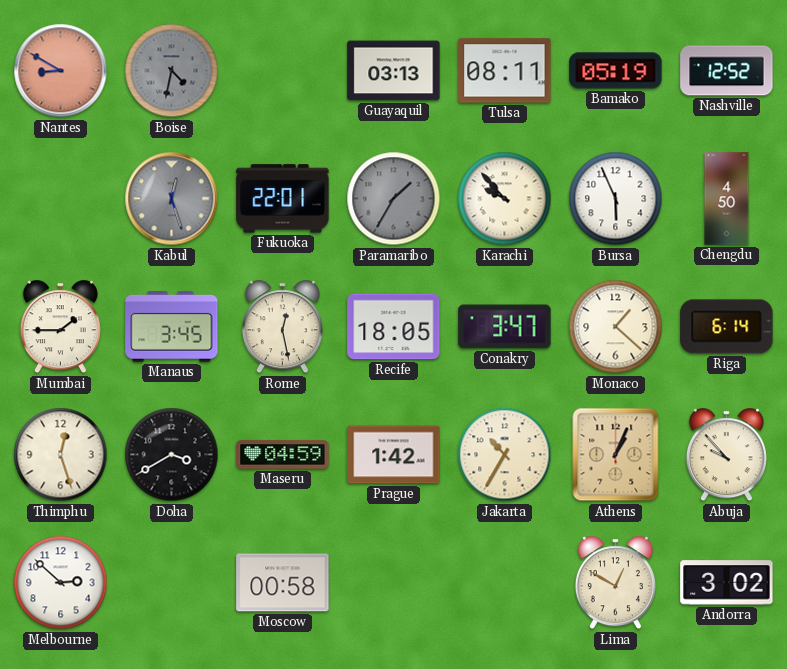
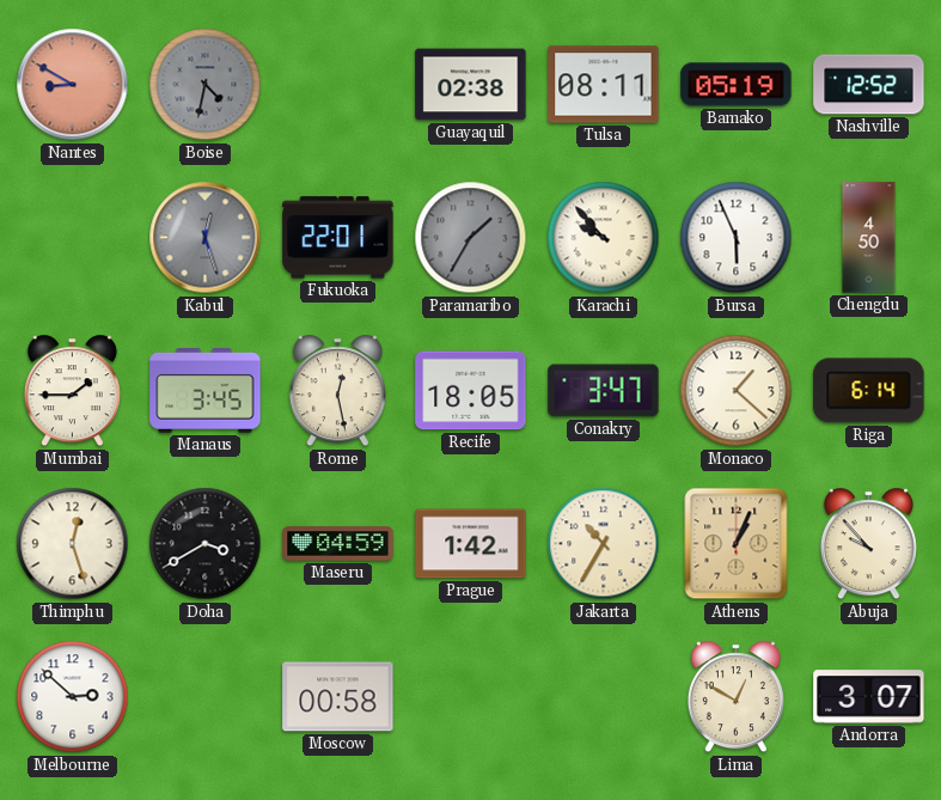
Guayaquil: 03:13 -> 02:38
Andorra: 3:02 -> 3:07
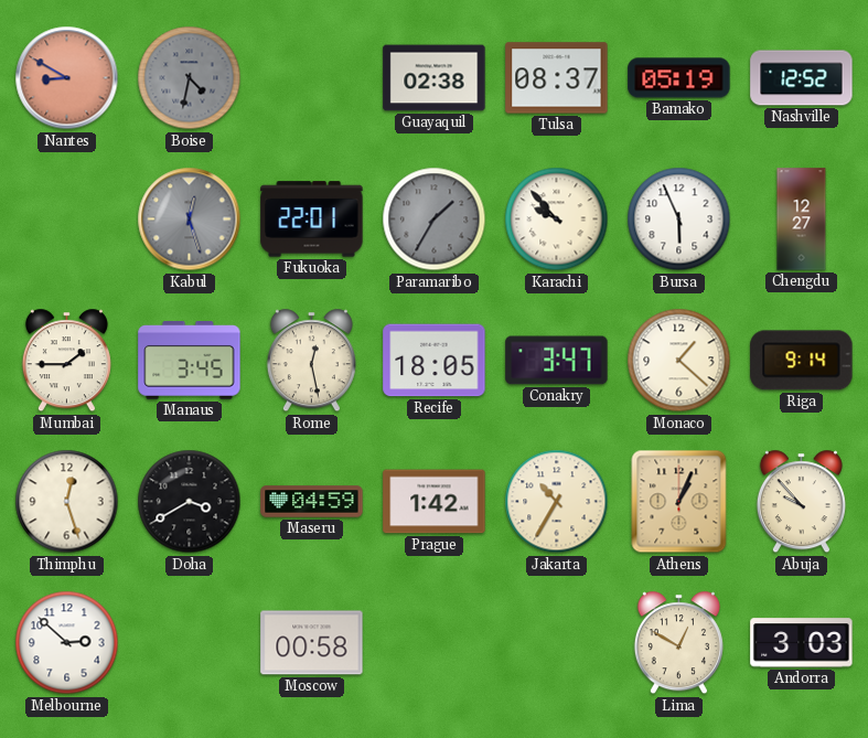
Tulsa: 08:11 -> 08:37
Chengdu: 4:50 -> 12:27
Riga: 6:14 -> 9:14
Andorra: 3:07 -> 3:03
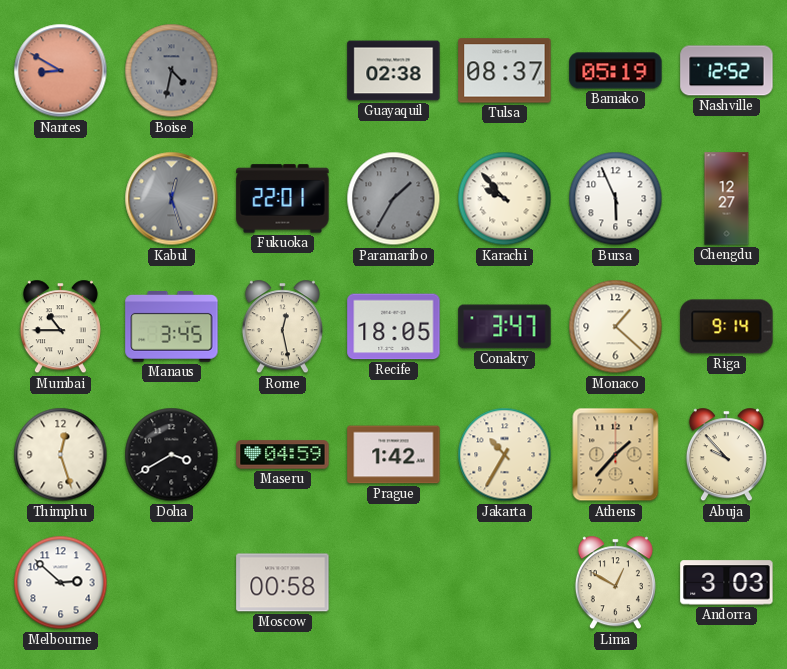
Mumbai: 1:45 -> 10:45
Athens: 1:04 -> 1:37
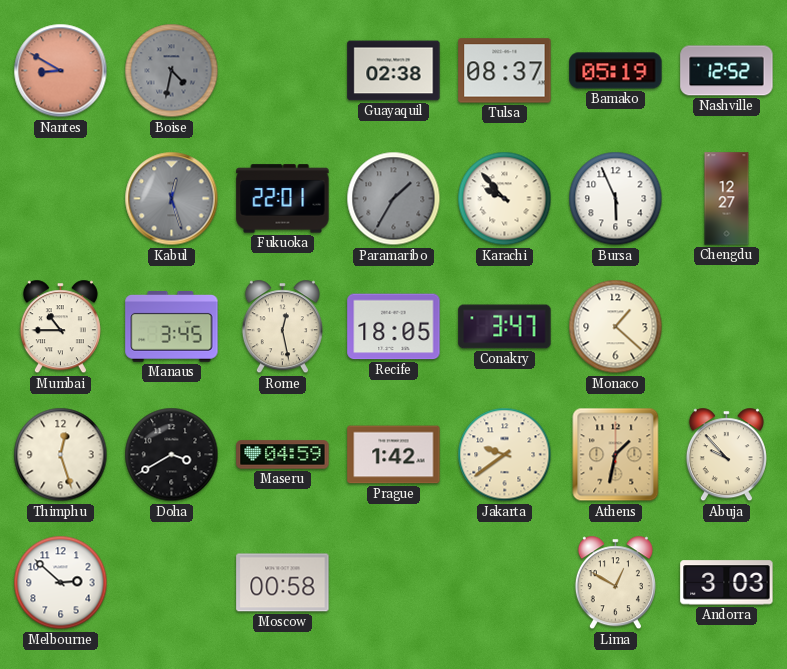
Riga: 9:14 -> none
Jakarta: 10:35 -> 9:39
Athens: 1:37 -> 1:32
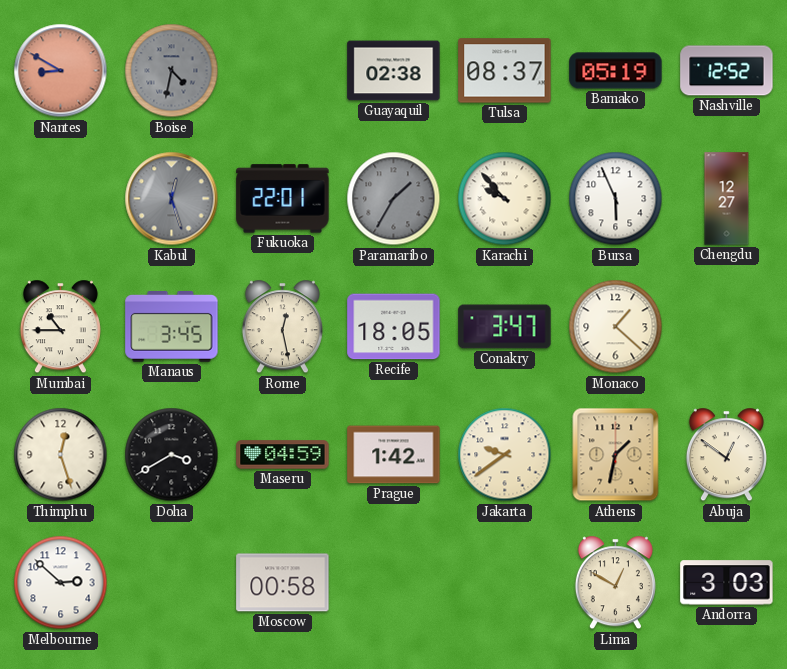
Abuja: 9:53 -> 12:51
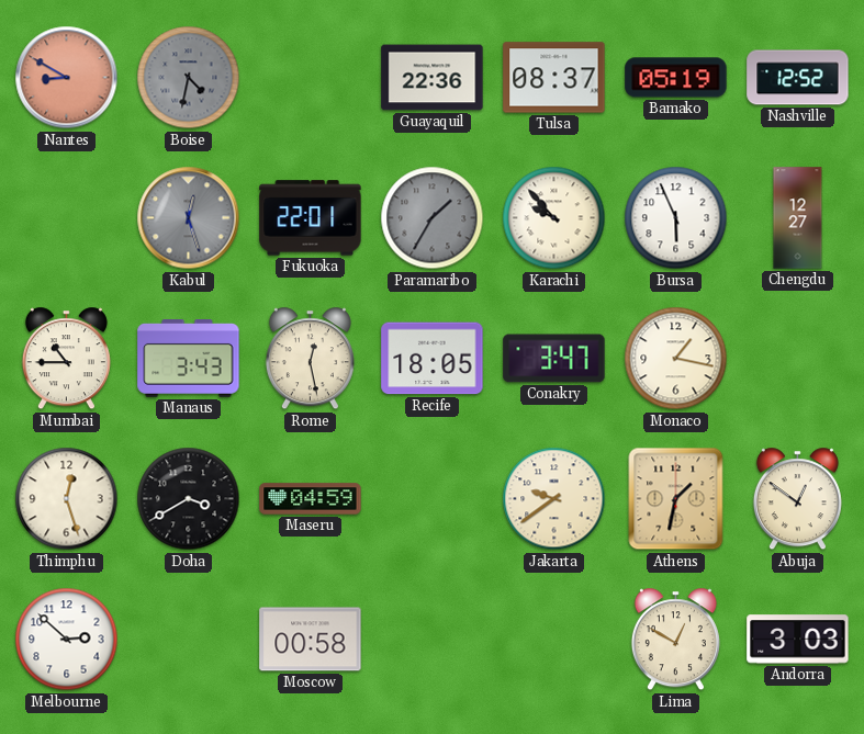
Guayaquil: 02:38 -> 22:36
Manaus: 3:45 -> 3:43
Monaco: 1:22 -> 1:17
Prague: 1:42 -> none
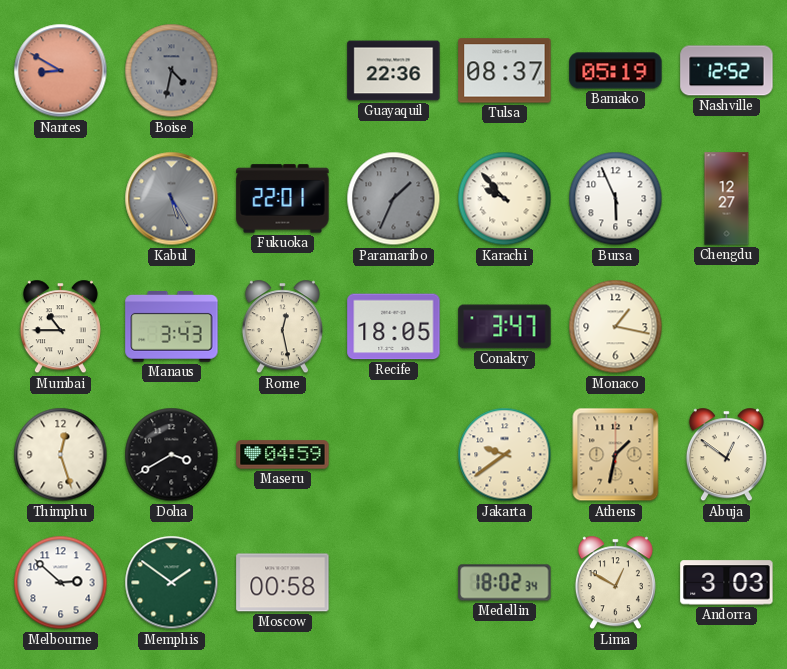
Kabul: 12:27 -> 5:25
Paramaribo: 1:35 -> 1:34
Memphis: none -> 1:51
Medellin: none -> 18:02
